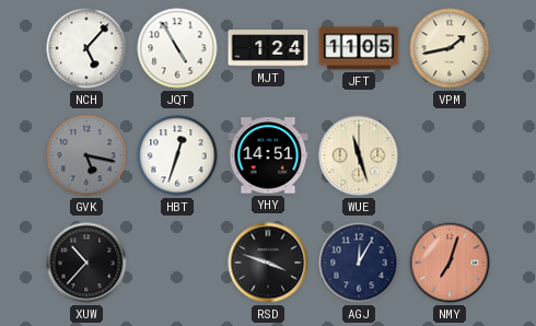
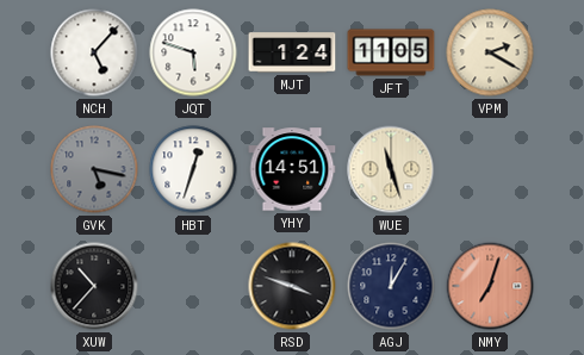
JQT: 4:55 -> 5:48
VPM: 1:43 -> 2:20
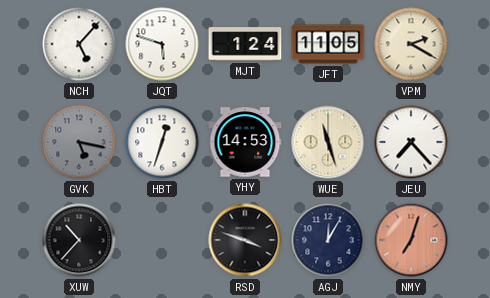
YHY: 14:51 -> 14:53
JEU: none -> 7:23
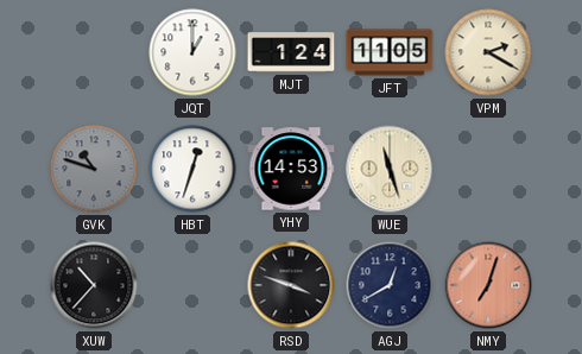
NCH: 5:07 -> none
JQT: 5:48 -> 1:00
GVK: 5:17 -> 10:48
JEU: 7:23 -> none
AGJ: 12:05 -> 12:40
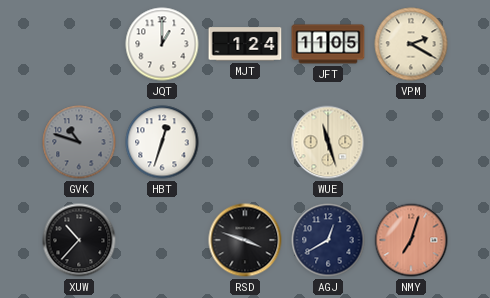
YHY: 14:53 -> none
